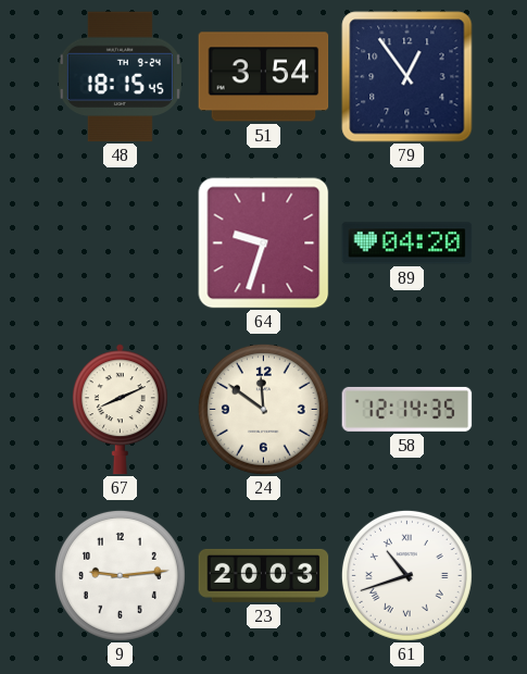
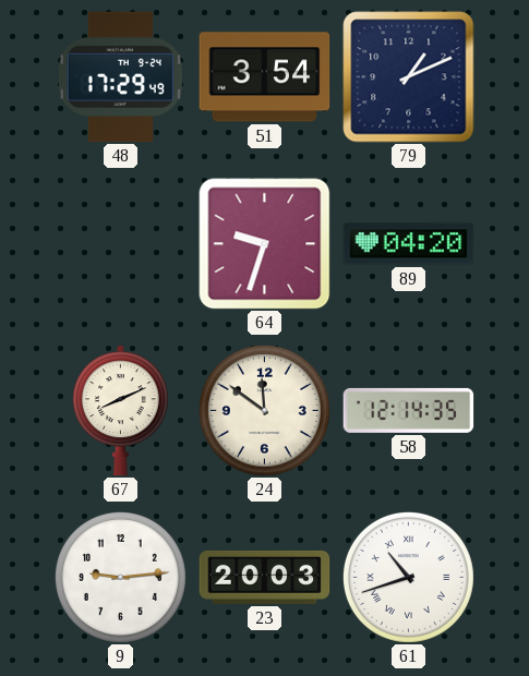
48: 18:15 -> 17:29
79: 12:54 -> 1:11
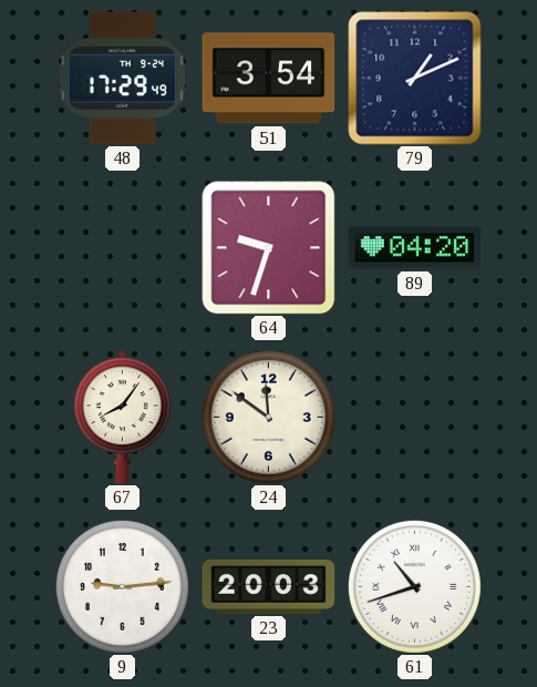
67: 8:11 -> 8:06
58: 12:14 -> none
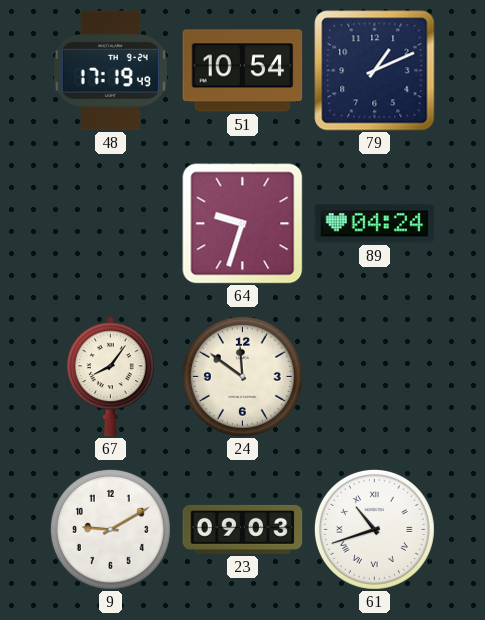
48: 17:29 -> 17:19
51: 3:54 -> 10:54
89: 04:20 -> 04:24
9: 9:14 -> 9:10
23: 20:03 -> 09:03
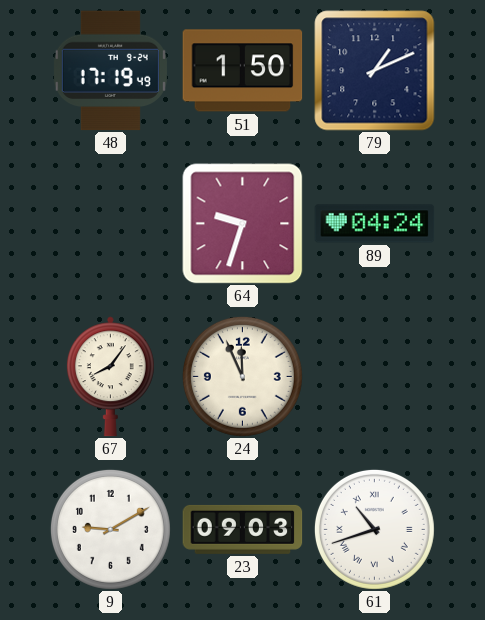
51: 10:54 -> 1:50
24: 11:51 -> 11:56
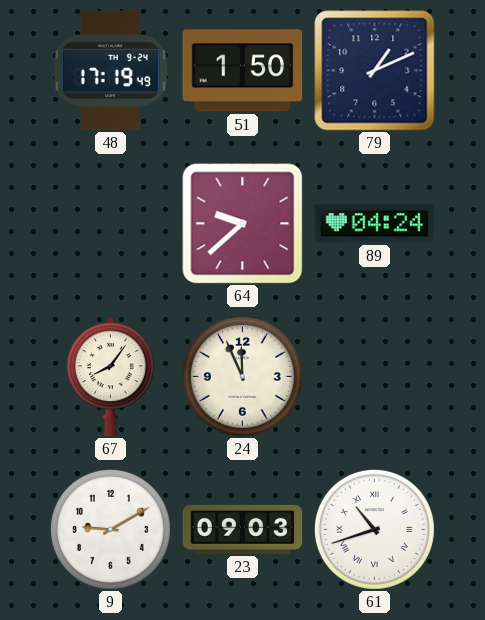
64: 9:33 -> 9:38
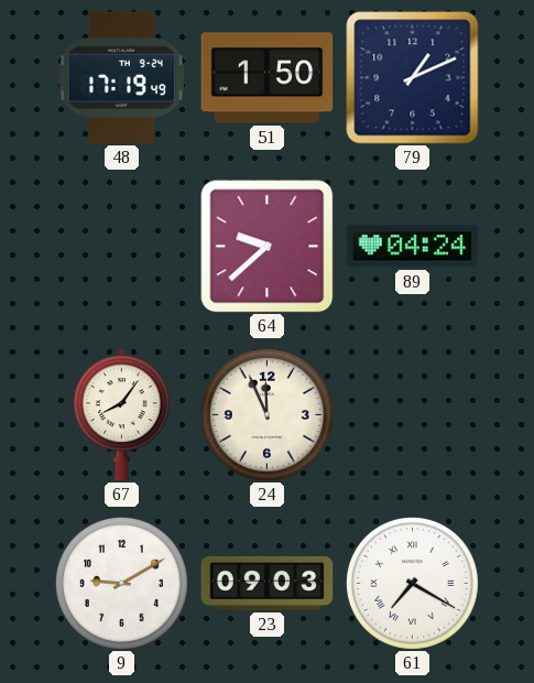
61: 10:42 -> 7:20
